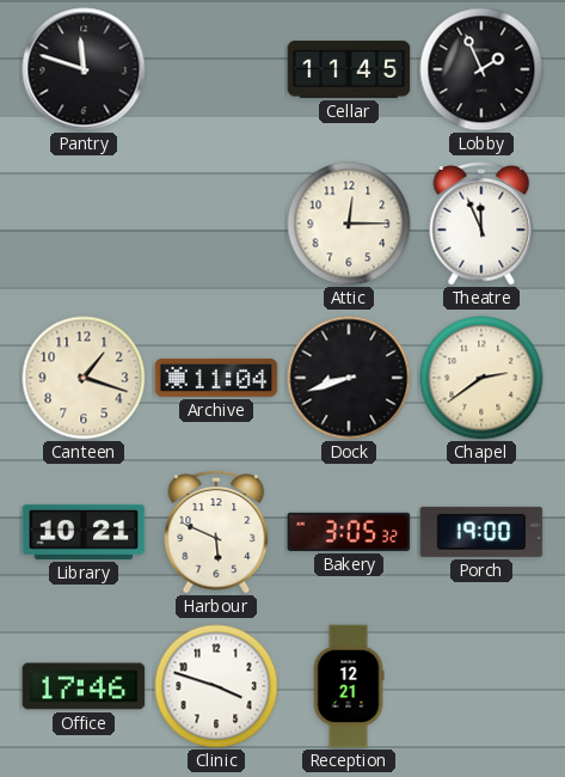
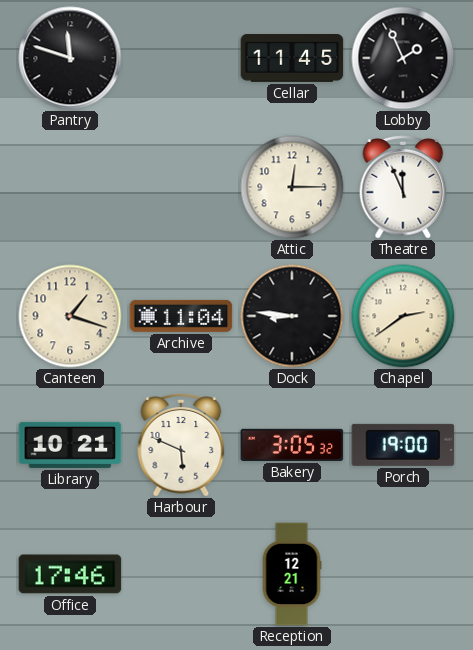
Dock: 8:42 -> 8:46
Clinic: 3:48 -> none
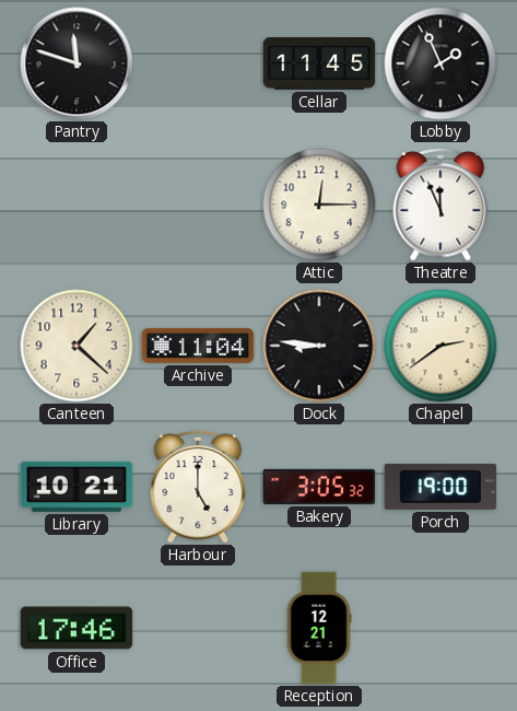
Canteen: 1:18 -> 1:22
Harbour: 5:49 -> 5:00
